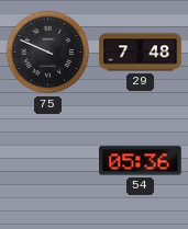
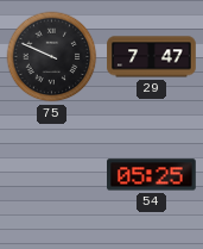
29: 7:48 -> 7:47
54: 05:36 -> 05:25
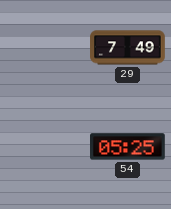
75: 9:49 -> none
29: 7:47 -> 7:49
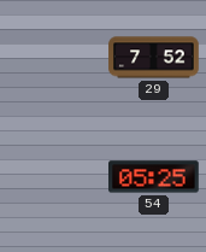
29: 7:49 -> 7:52
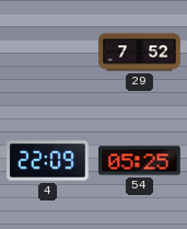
4: none -> 22:09
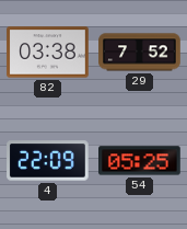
82: none -> 03:38
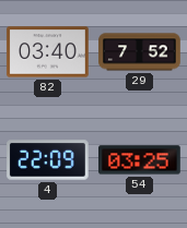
82: 03:38 -> 03:40
54: 05:25 -> 03:25
